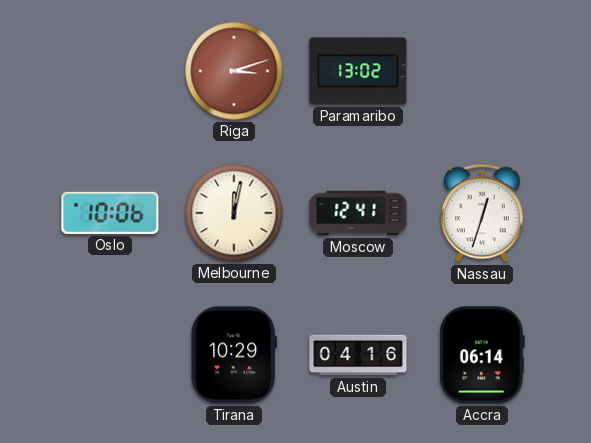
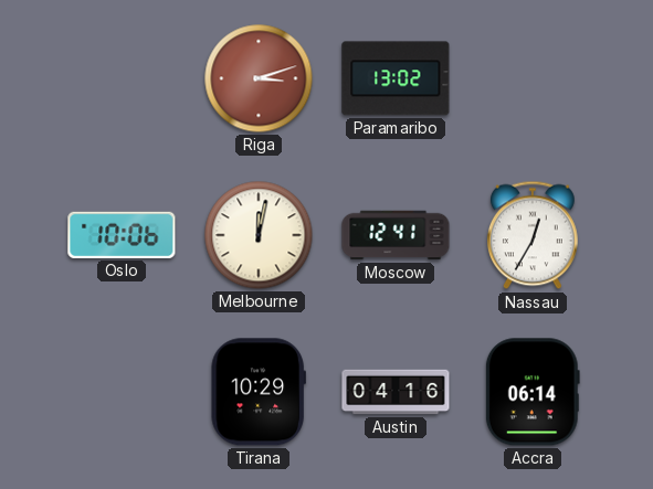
Nassau: 12:33 -> 12:35
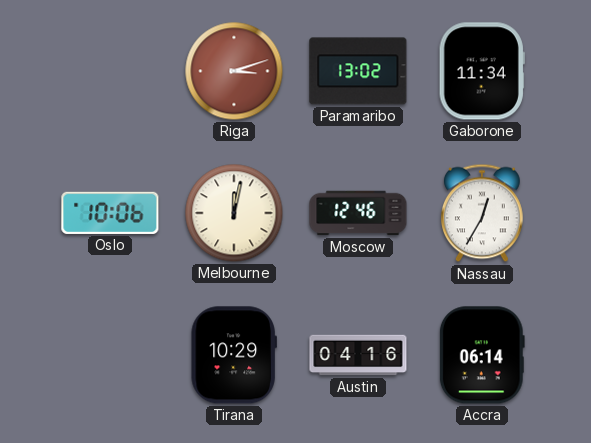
Gaborone: none -> 11:34
Moscow: 12:41 -> 12:46
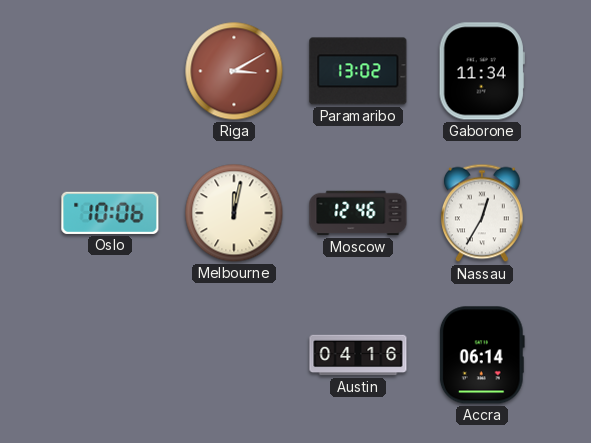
Riga: 3:12 -> 3:10
Tirana: 10:29 -> none
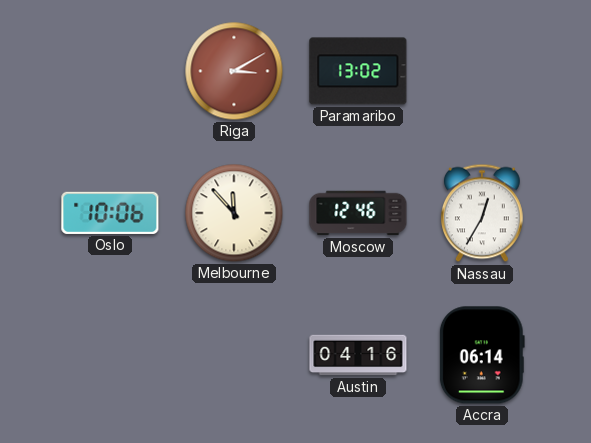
Gaborone: 11:34 -> none
Melbourne: 12:02 -> 11:53
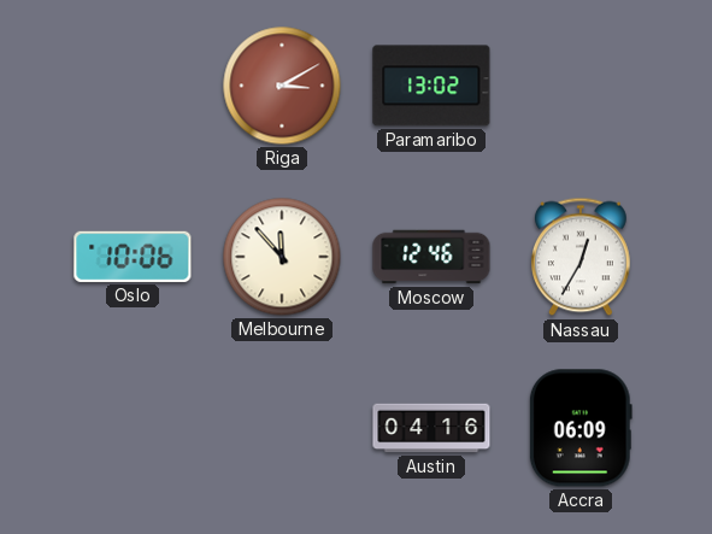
Accra: 06:14 -> 06:09
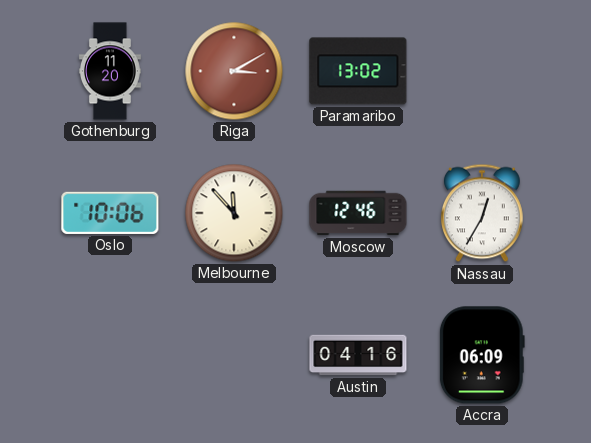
Gothenburg: none -> 11:20
